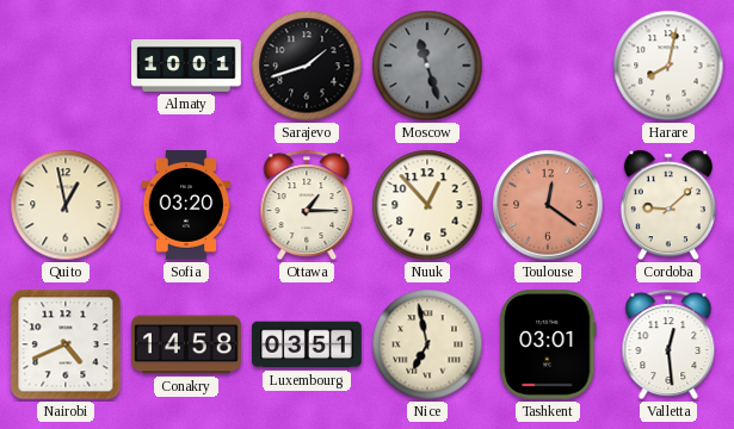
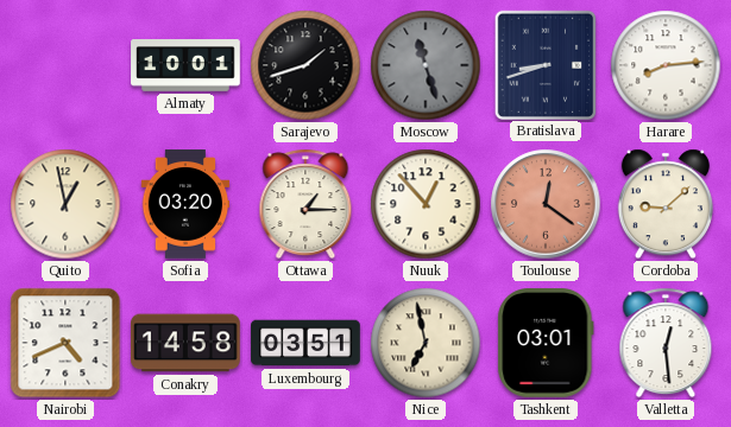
Bratislava: none -> 8:42
Harare: 8:02 -> 8:14
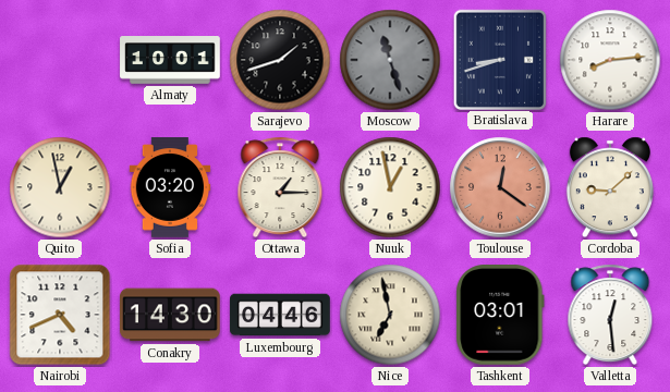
Nuuk: 12:53 -> 12:58
Conakry: 14:58 -> 14:30
Luxembourg: 03:51 -> 04:46
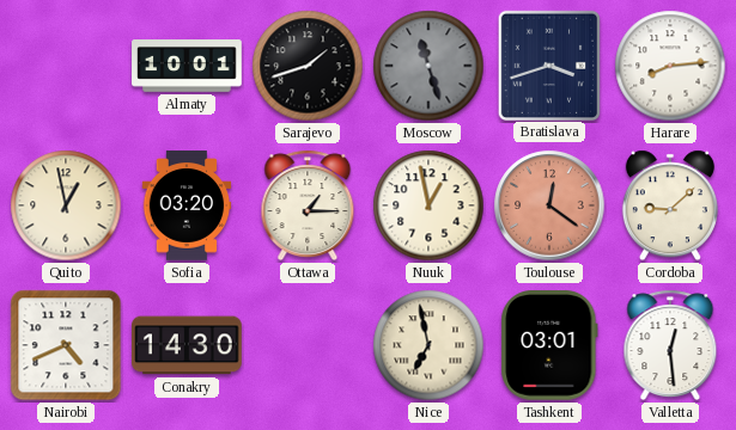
Bratislava: 8:42 -> 3:42
Luxembourg: 04:46 -> none
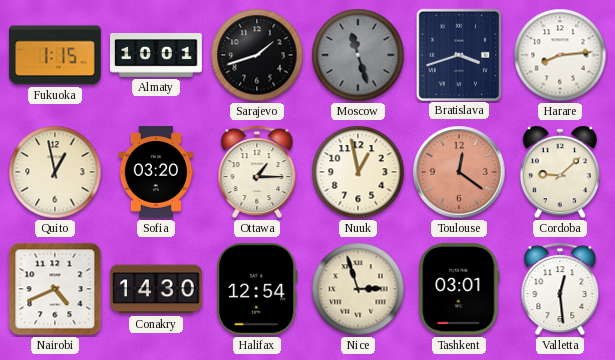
Fukuoka: none -> 1:15
Halifax: none -> 12:54
Nice: 6:58 -> 2:57
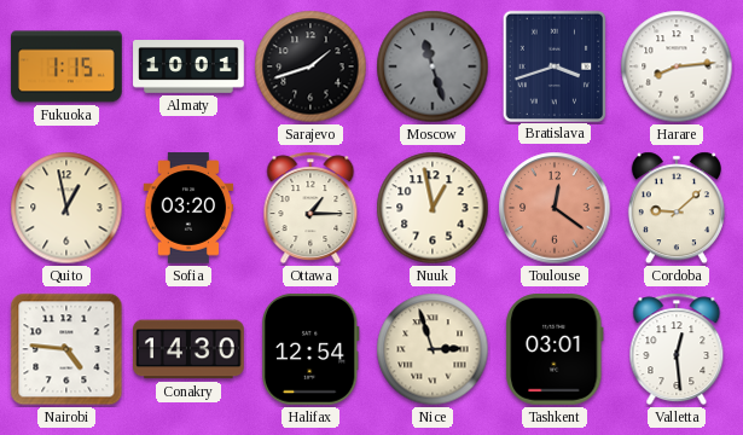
Nairobi: 4:41 -> 4:46
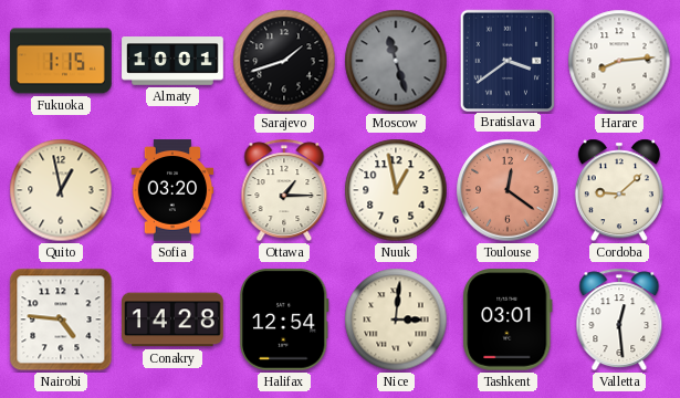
Bratislava: 3:42 -> 3:39
Conakry: 14:30 -> 14:28
Nice: 2:57 -> 3:01
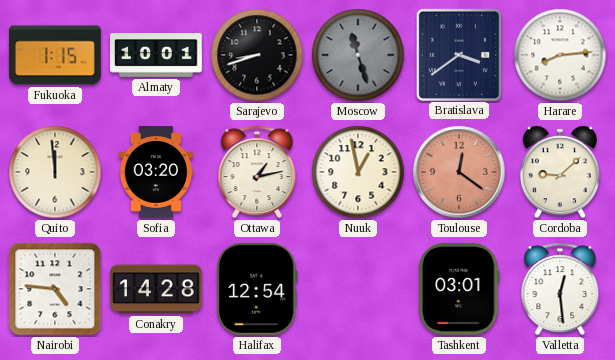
Sarajevo: 1:42 -> 8:42
Quito: 12:58 -> 11:59
Ottawa: 1:15 -> 1:13
Nice: 3:01 -> none
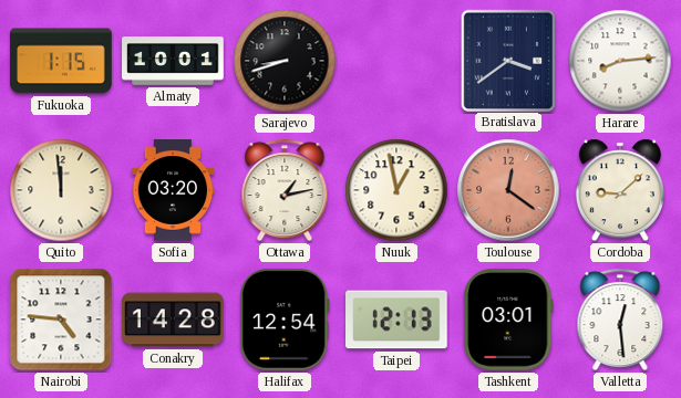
Moscow: 11:27 -> none
Taipei: none -> 12:13
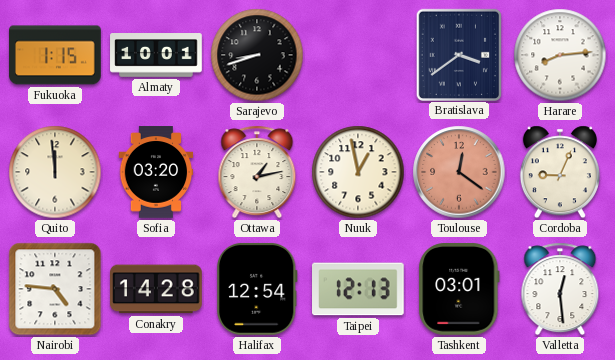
Cordoba: 9:08 -> 9:04
